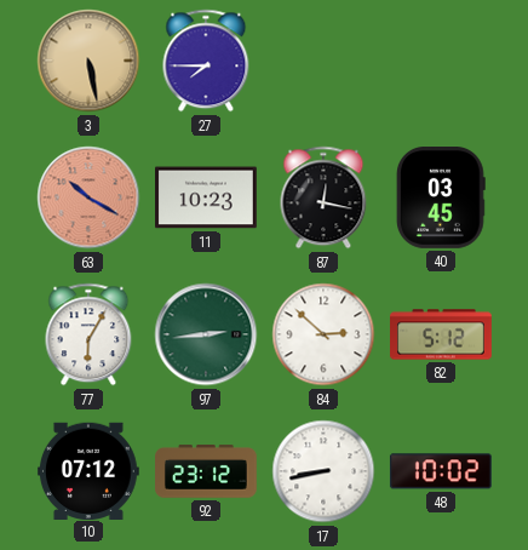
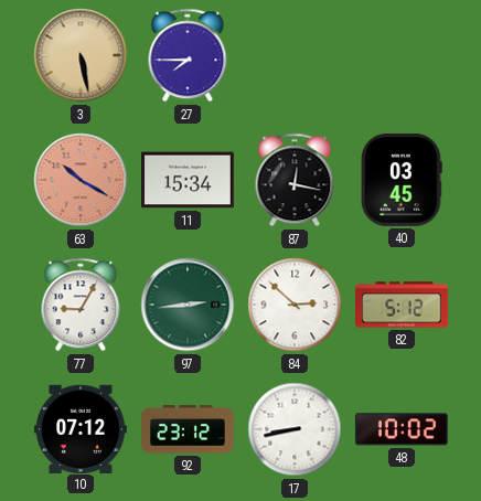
11: 10:23 -> 15:34
77: 6:05 -> 9:05
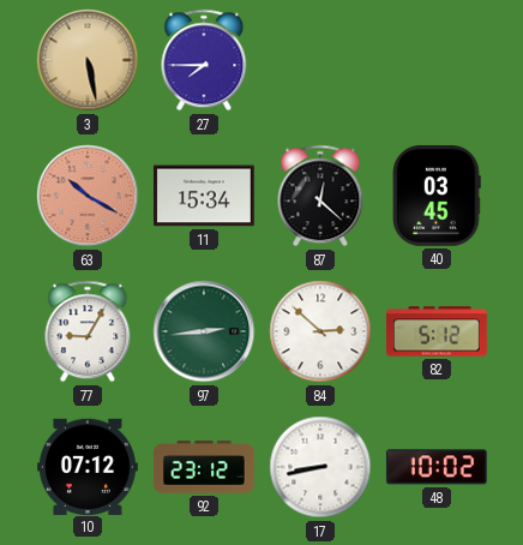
87: 12:17 -> 12:22
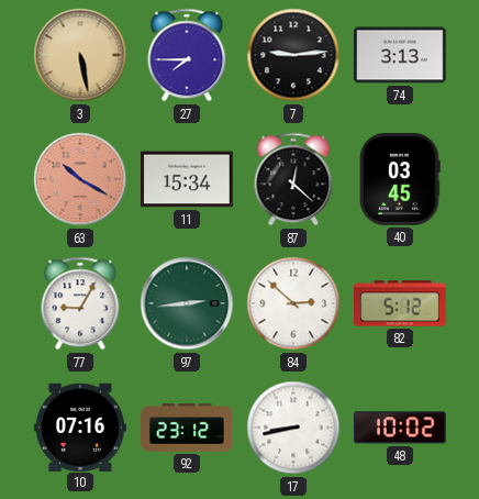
7: none -> 9:14
74: none -> 3:13
10: 07:12 -> 07:16
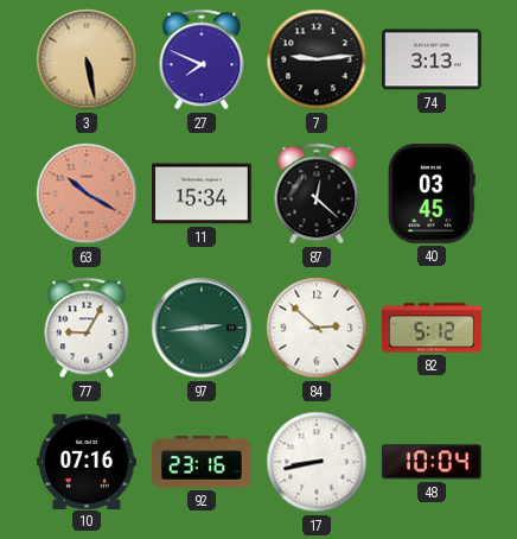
27: 7:45 -> 7:49
92: 23:12 -> 23:16
48: 10:02 -> 10:04
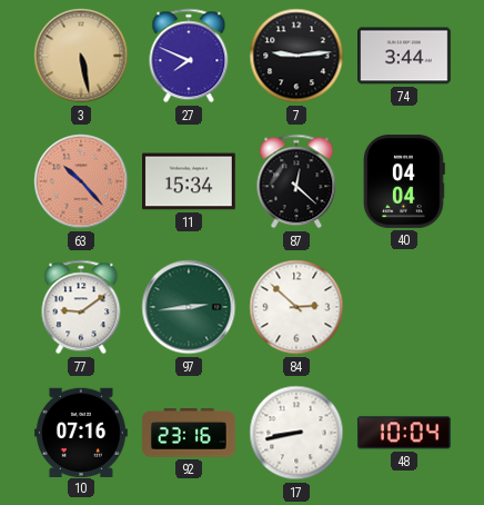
74: 3:13 -> 3:44
63: 10:20 -> 10:23
40: 03:45 -> 04:04
77: 9:05 -> 9:09
82: 5:12 -> none
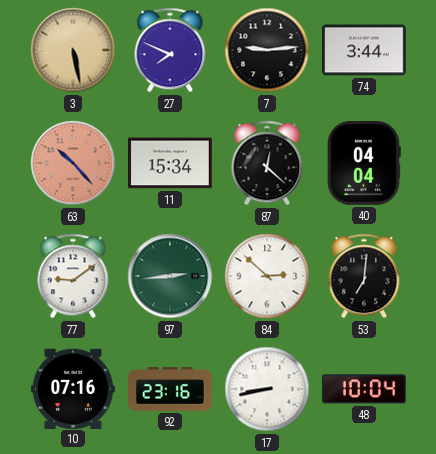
53: none -> 7:01
